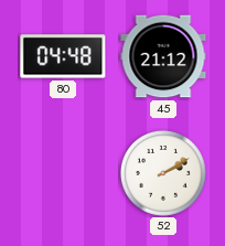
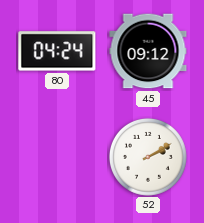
80: 04:48 -> 04:24
45: 21:12 -> 09:12
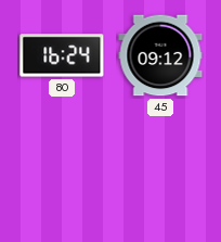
80: 04:24 -> 16:24
52: 2:10 -> none
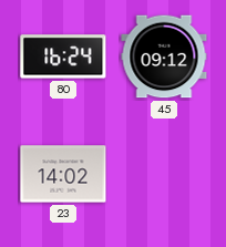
23: none -> 14:02
